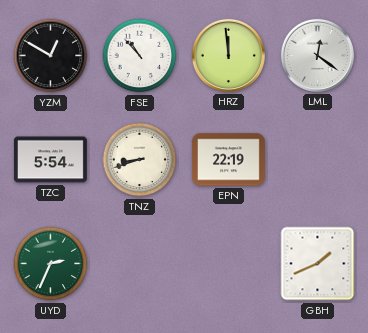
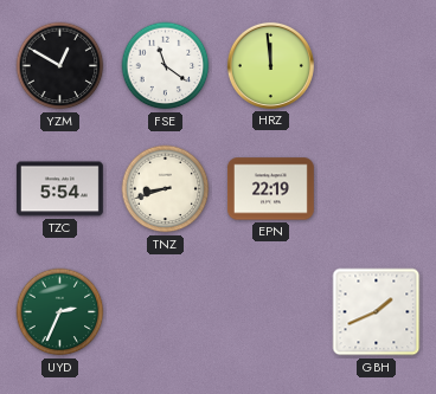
FSE: 10:53 -> 11:21
LML: 12:21 -> none
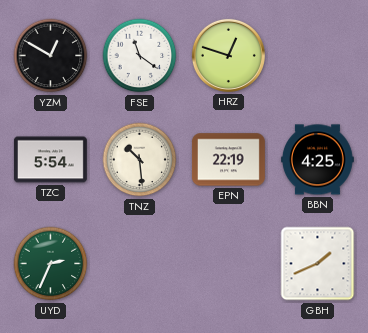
HRZ: 11:59 -> 12:48
TNZ: 8:42 -> 10:29
BBN: none -> 4:25
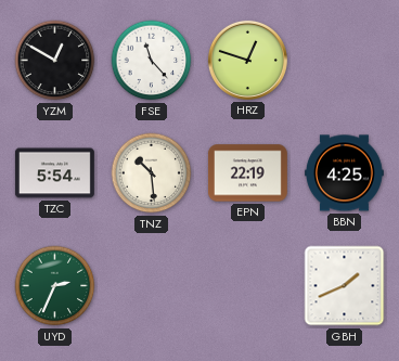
FSE: 11:21 -> 11:23
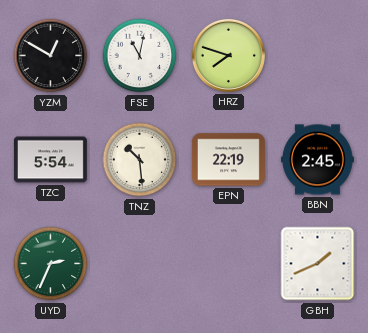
FSE: 11:23 -> 11:02
HRZ: 12:48 -> 7:48
BBN: 4:25 -> 2:45
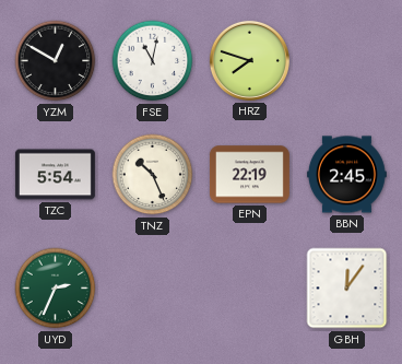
TNZ: 10:29 -> 10:26
GBH: 1:41 -> 12:06
